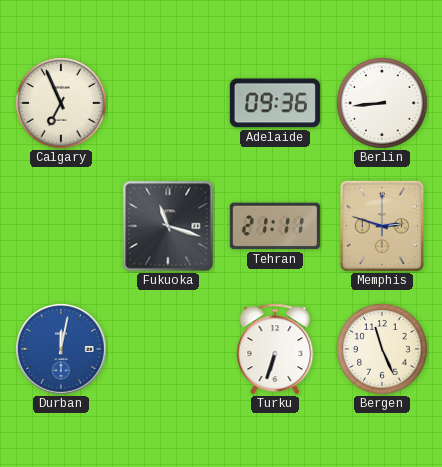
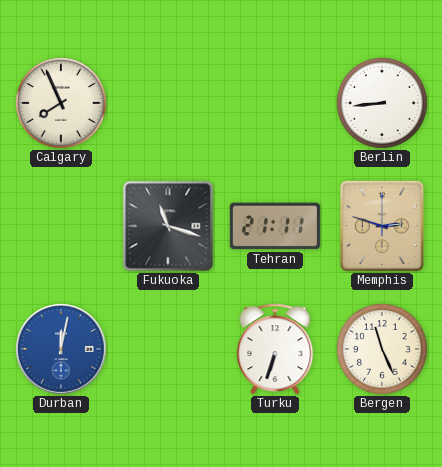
Calgary: 6:56 -> 7:56
Adelaide: 09:36 -> none
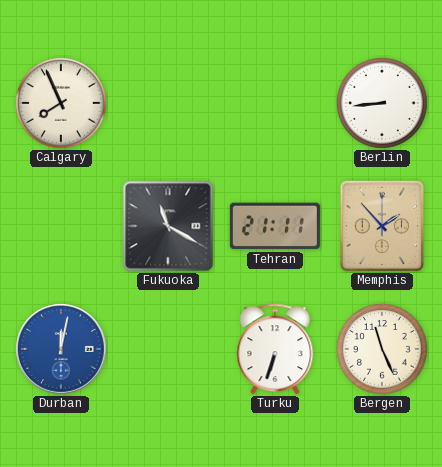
Fukuoka: 11:18 -> 11:20
Memphis: 2:48 -> 1:53
